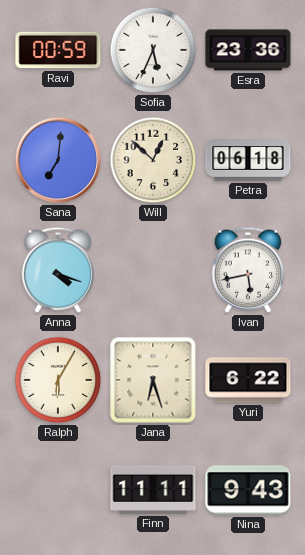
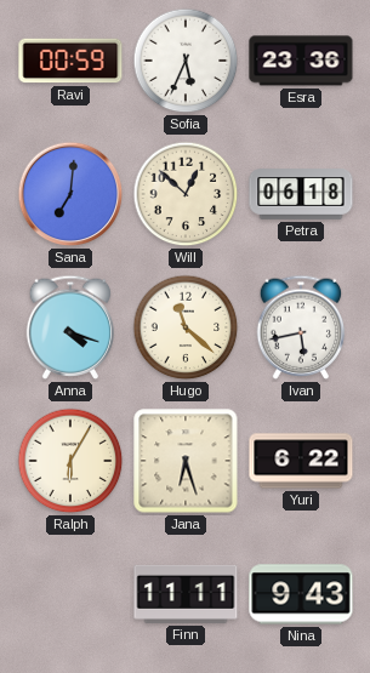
Hugo: none -> 11:22
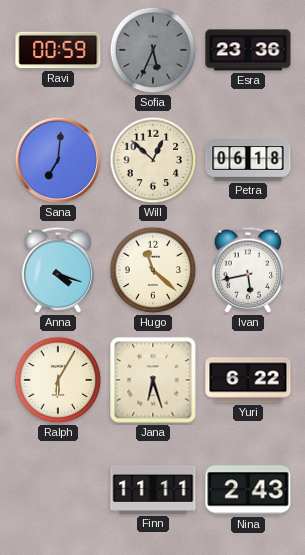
Sofia dial: white -> grey
Nina: 9:43 -> 2:43
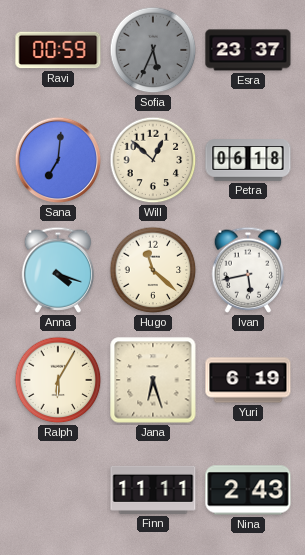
Esra: 23:36 -> 23:37
Yuri: 6:22 -> 6:19
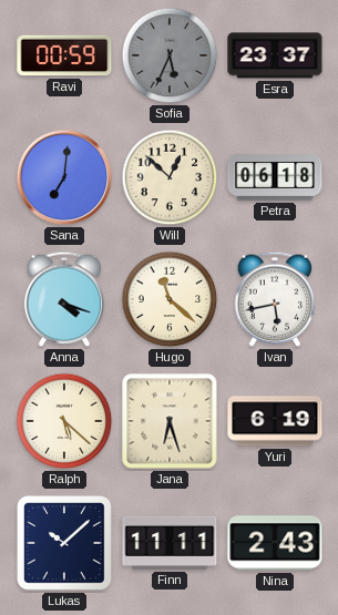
Ralph: 6:05 -> 5:22
Lukas: none -> 10:08
